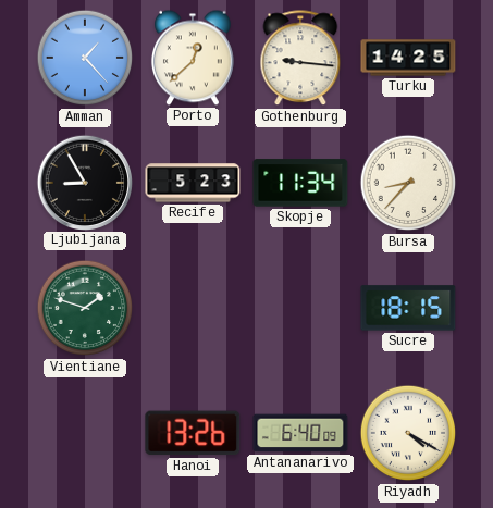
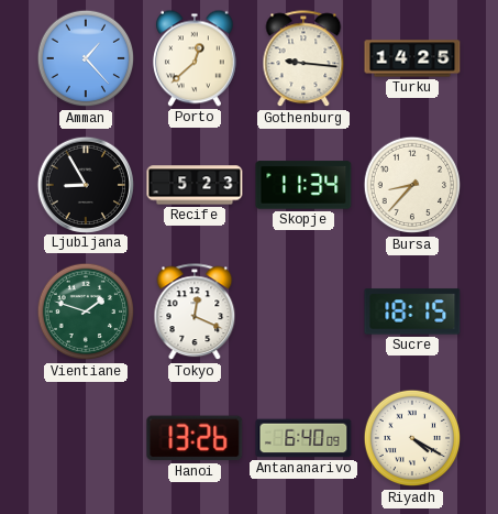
Tokyo: none -> 12:19
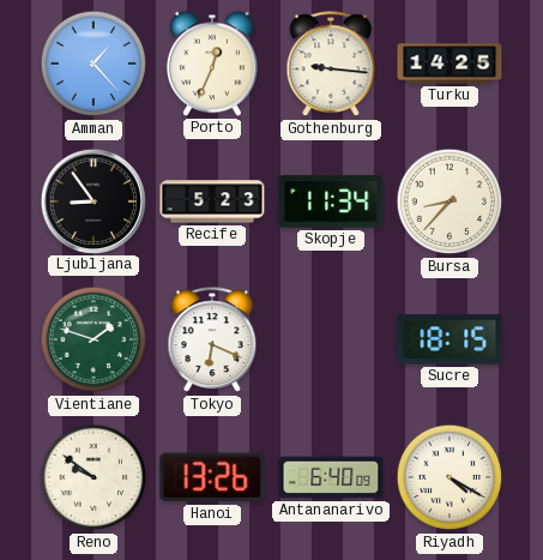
Porto: 12:38 -> 12:34
Ljubljana: 8:55 -> 8:54
Tokyo: 12:19 -> 6:19
Reno: none -> 9:51
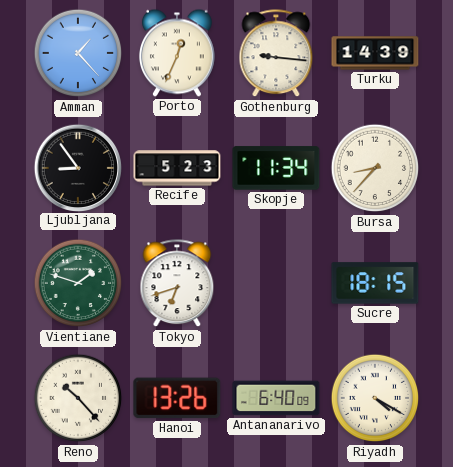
Turku: 14:25 -> 14:39
Tokyo: 6:19 -> 6:42
Reno: 9:51 -> 10:23
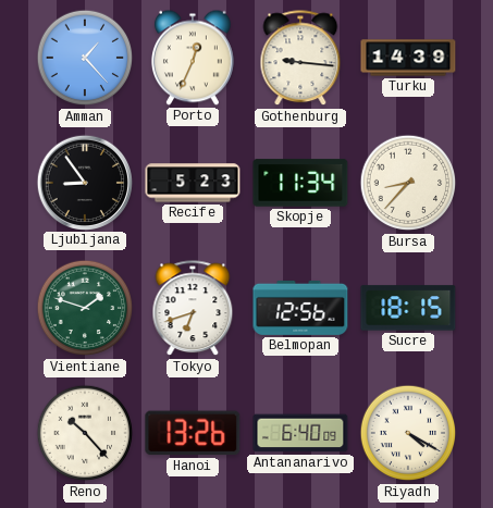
Belmopan: none -> 12:56
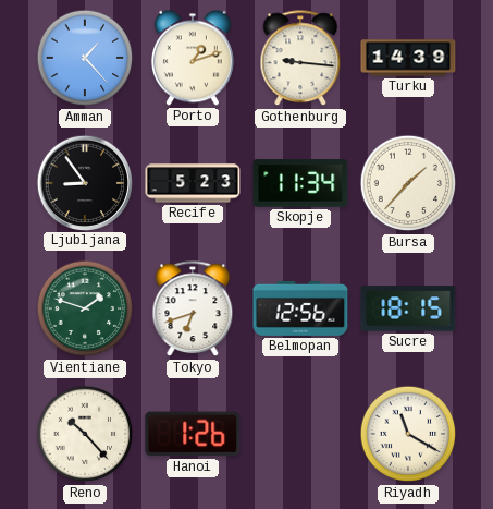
Porto: 12:34 -> 1:12
Bursa: 8:37 -> 1:37
Hanoi: 13:26 -> 1:26
Antananarivo: 6:40 -> none
Riyadh: 4:20 -> 11:20
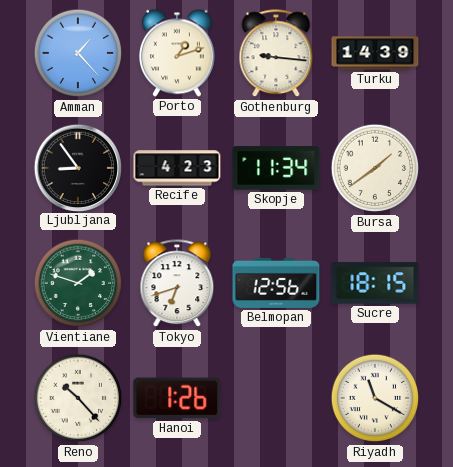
Recife: 5:23 -> 4:23
Bursa: 1:37 -> 1:39
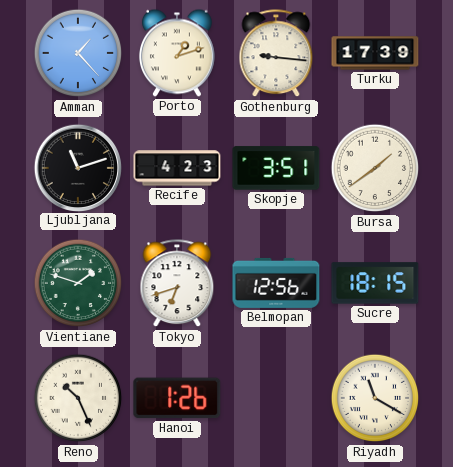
Turku: 14:39 -> 17:39
Ljubljana: 8:54 -> 11:12
Skopje: 11:34 -> 3:51
Reno: 10:23 -> 10:26
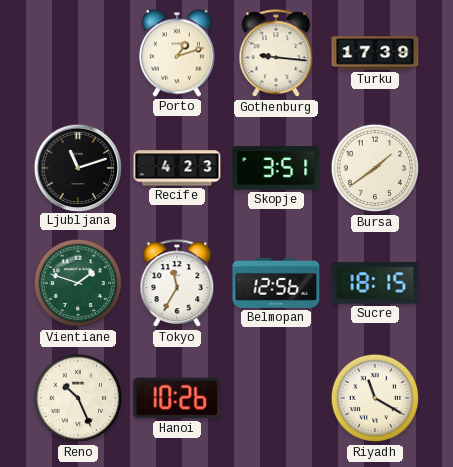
Amman: 1:23 -> none
Tokyo: 6:42 -> 11:35
Hanoi: 1:26 -> 10:26
